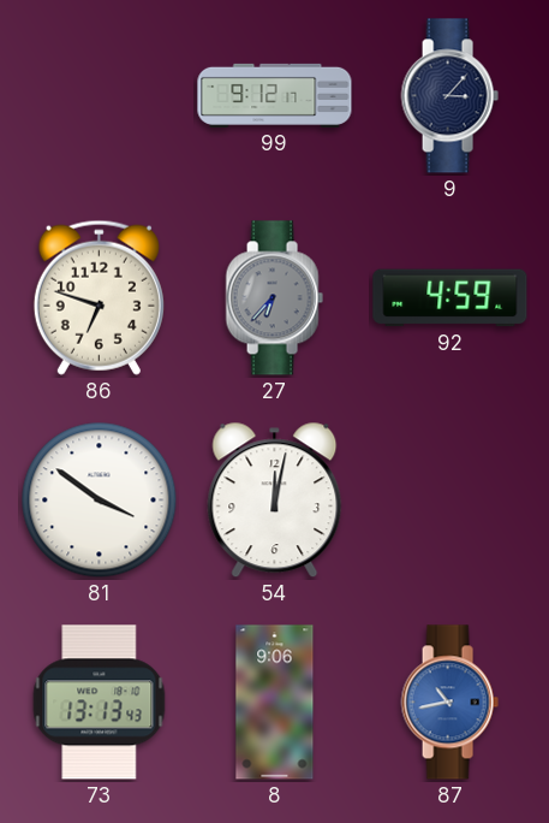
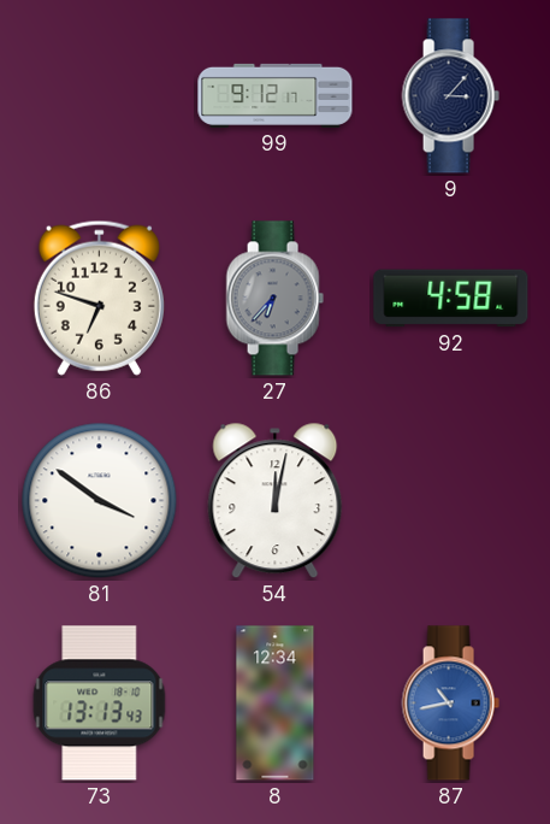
92: 4:59 -> 4:58
8: 9:06 -> 12:34
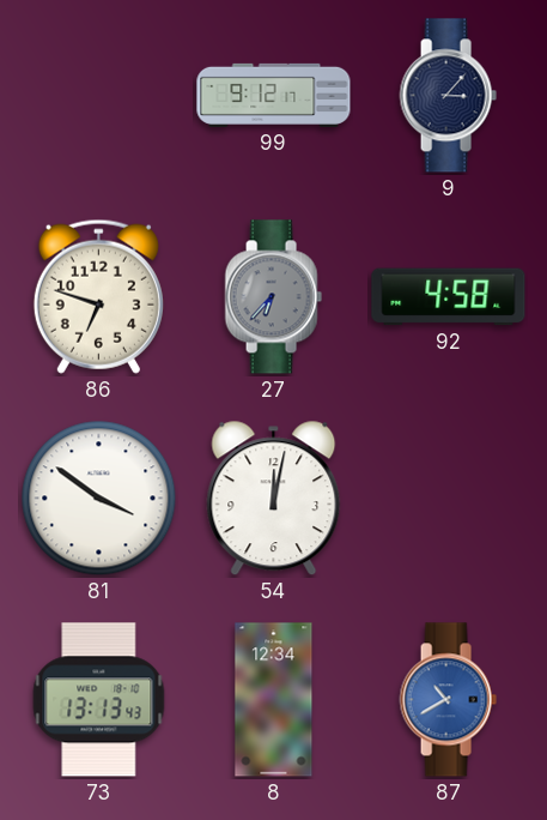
87: 10:43 -> 10:40
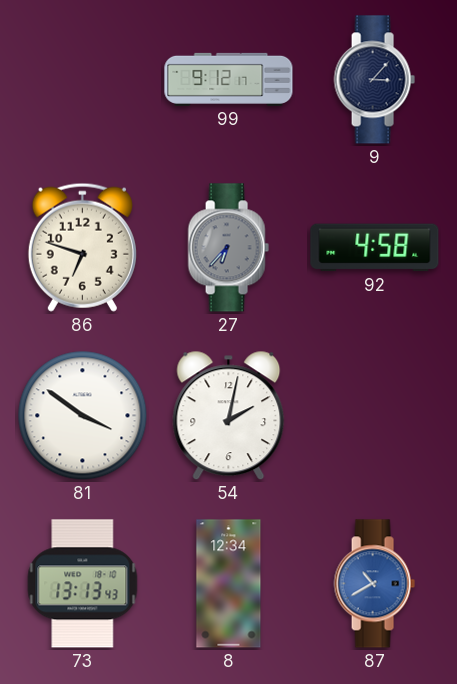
54: 12:02 -> 2:02
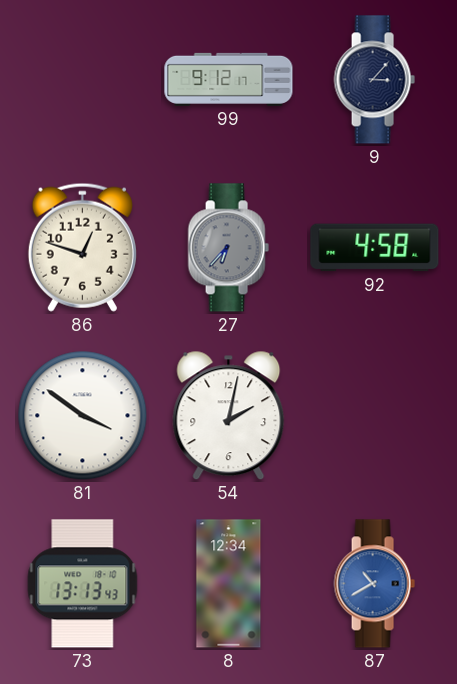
86: 6:48 -> 12:48
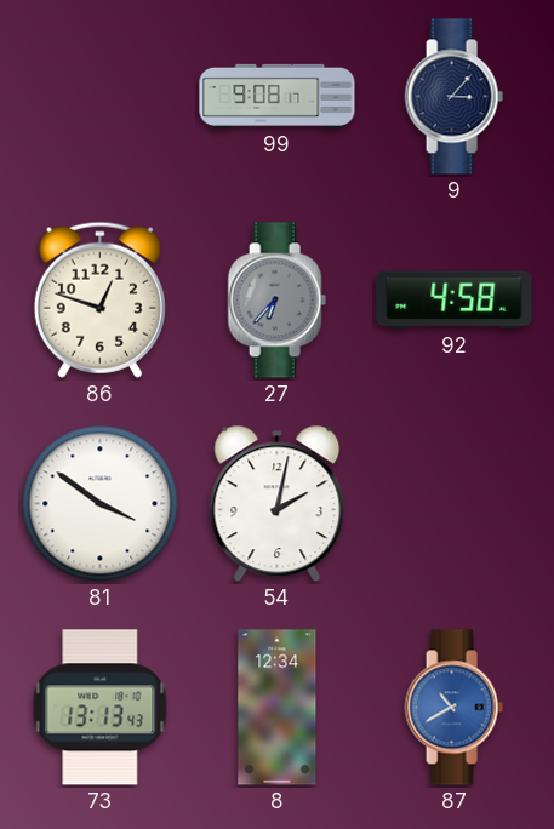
99: 9:12 -> 9:08
